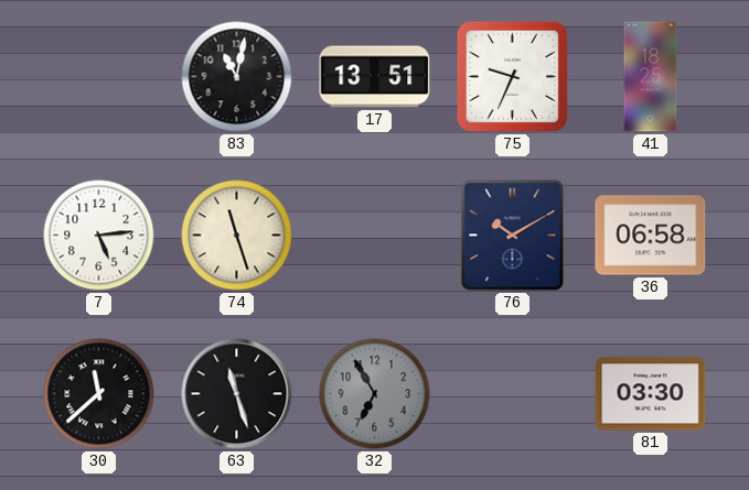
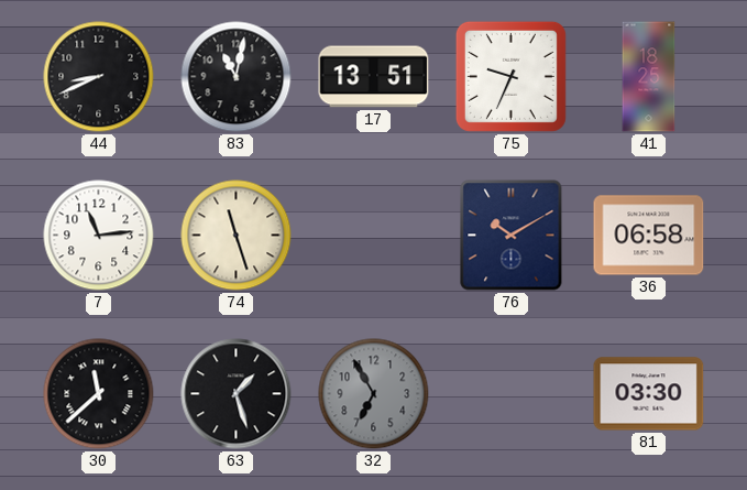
44: none -> 8:41
7: 5:14 -> 11:14
63: 11:27 -> 1:27
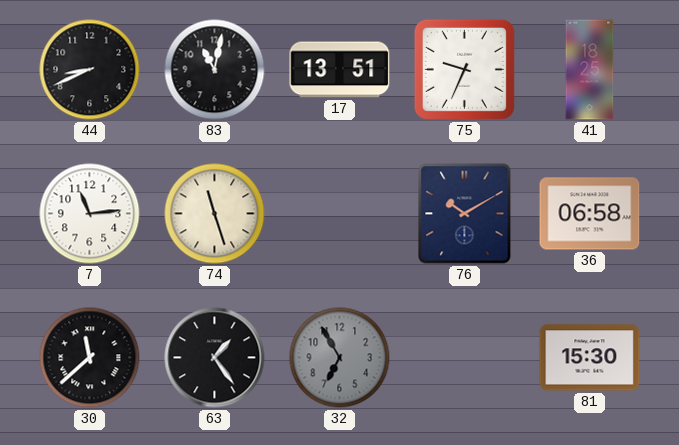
63: 1:27 -> 1:24
81: 03:30 -> 15:30
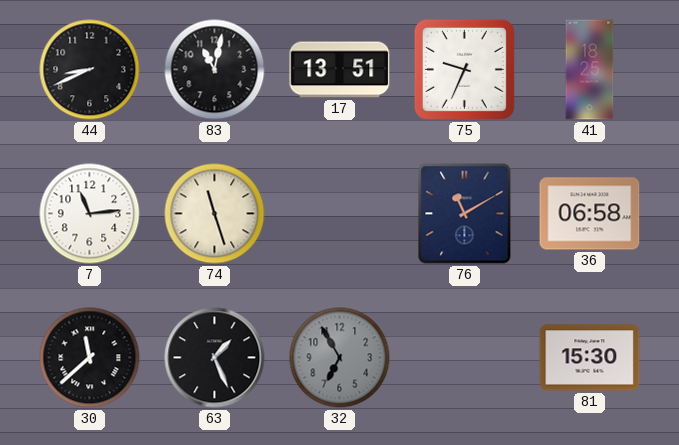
76: 10:10 -> 11:10
63: 1:24 -> 1:26
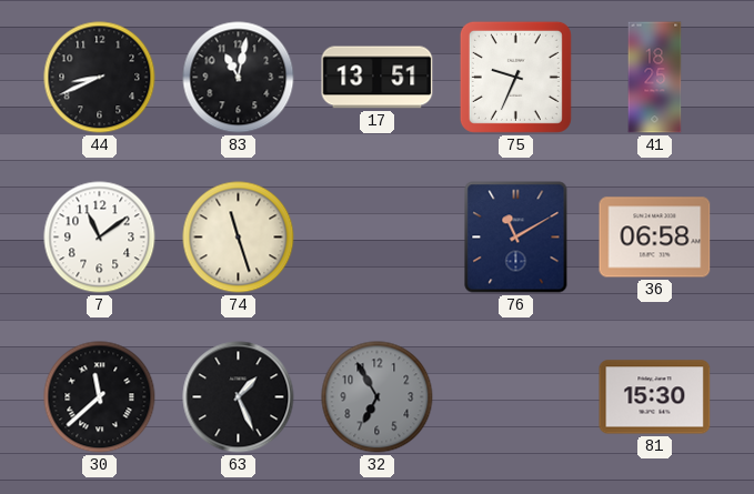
7: 11:14 -> 11:09
